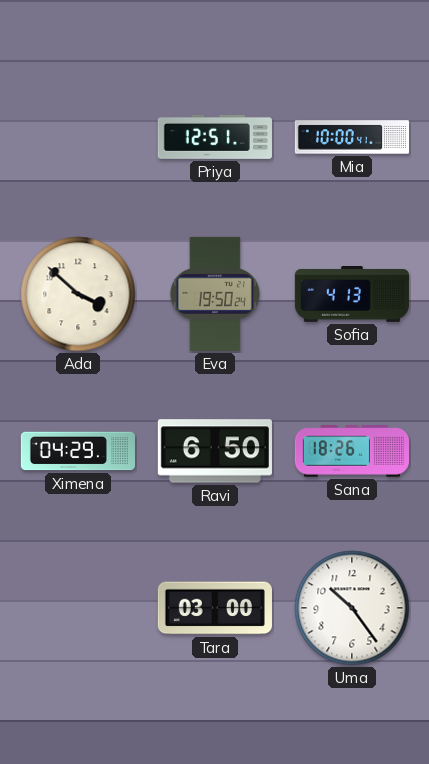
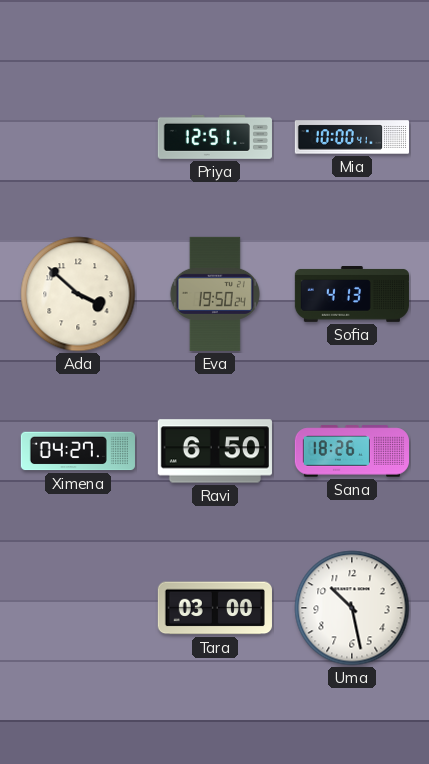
Ximena: 04:29 -> 04:27
Uma: 10:24 -> 10:28
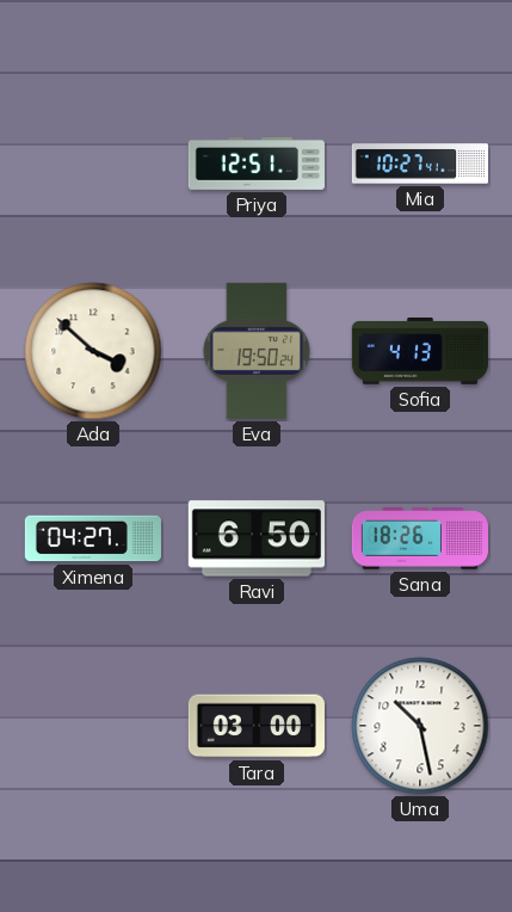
Mia: 10:00 -> 10:27
